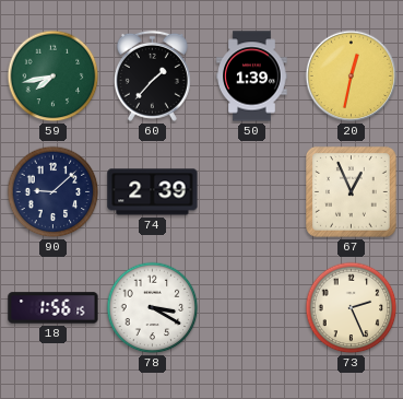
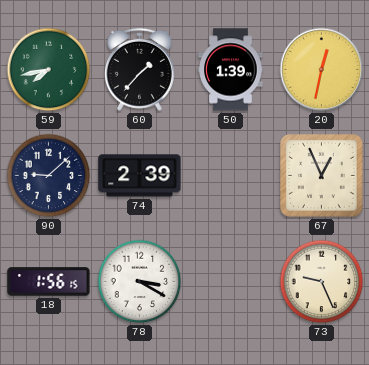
73: 2:26 -> 9:26
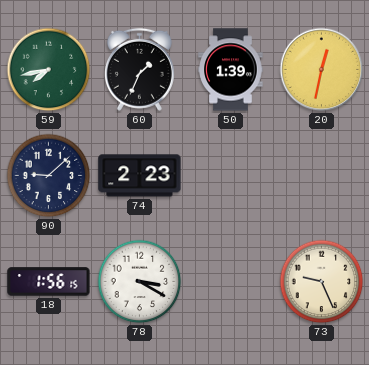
60: 1:37 -> 1:34
74: 2:39 -> 2:23
67: 12:56 -> none
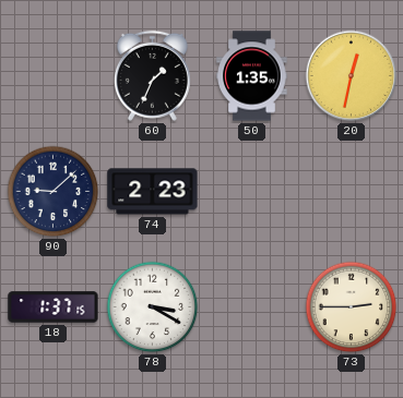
59: 7:43 -> none
50: 1:39 -> 1:35
18: 1:56 -> 1:37
73: 9:26 -> 2:45
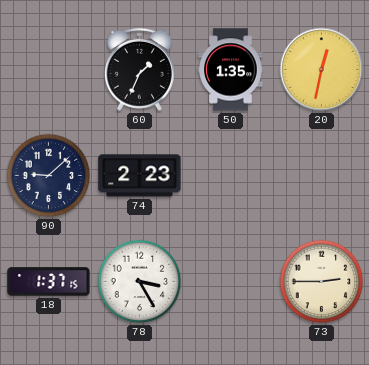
78: 3:20 -> 3:25
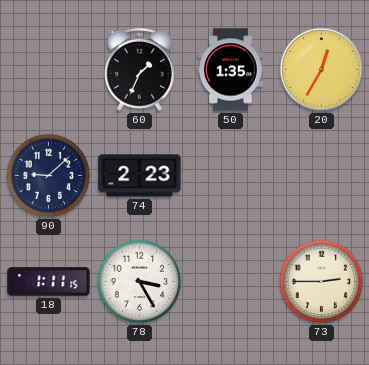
20: 12:32 -> 12:35
18: 1:37 -> 1:11
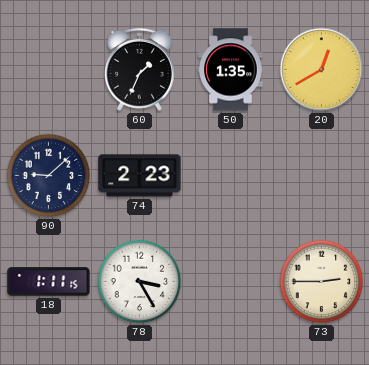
20: 12:35 -> 12:40
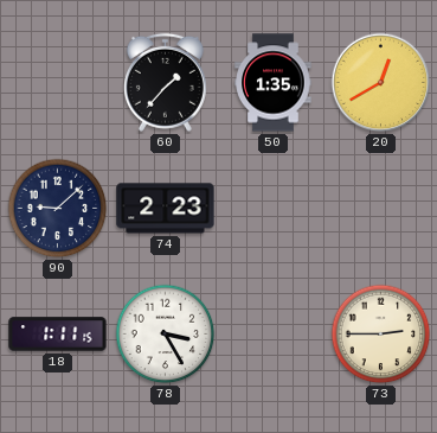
60: 1:34 -> 1:37
